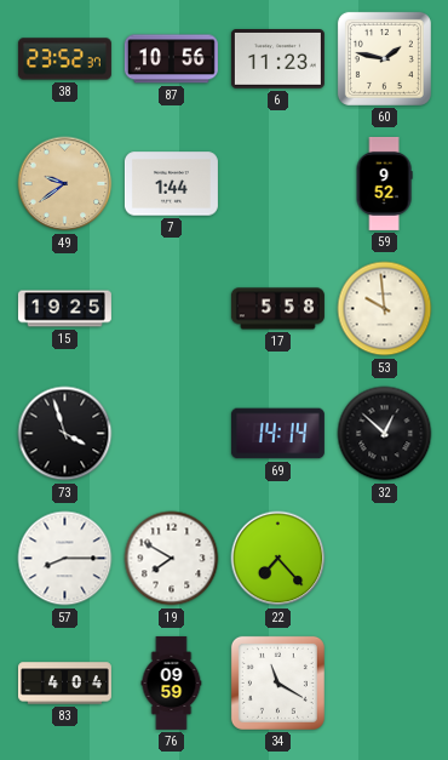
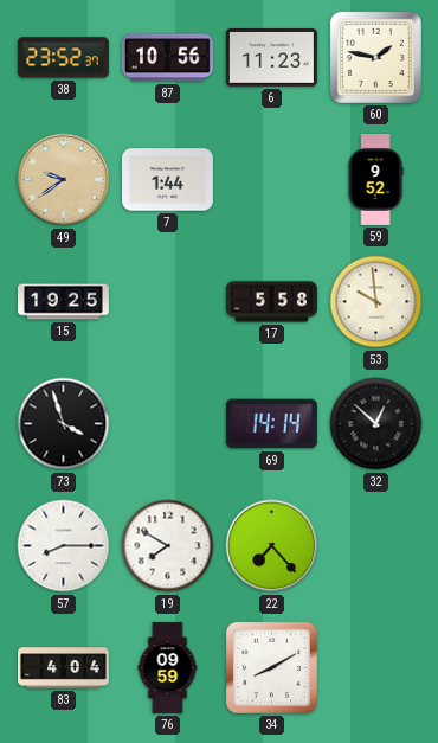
34: 11:20 -> 8:10
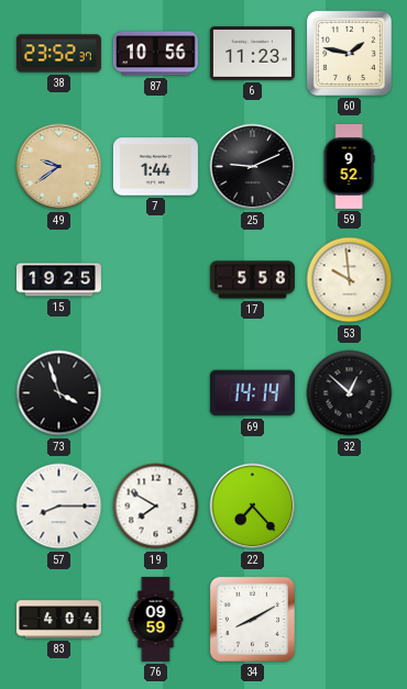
25: none -> 9:11
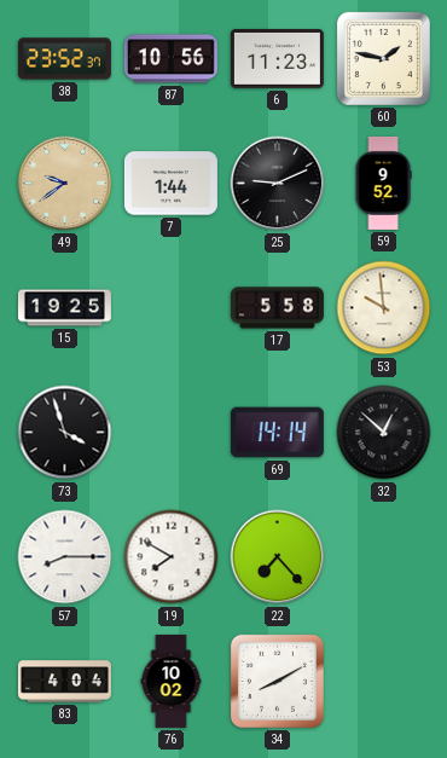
76: 09:59 -> 10:02
